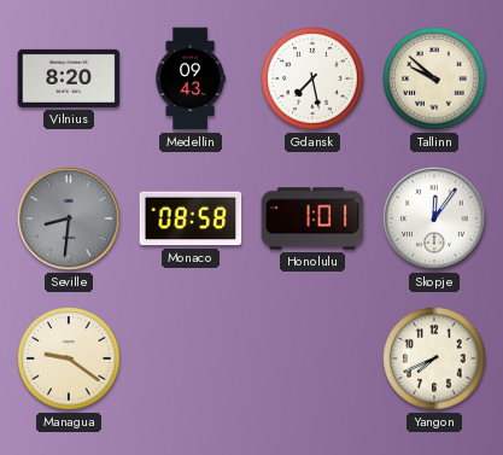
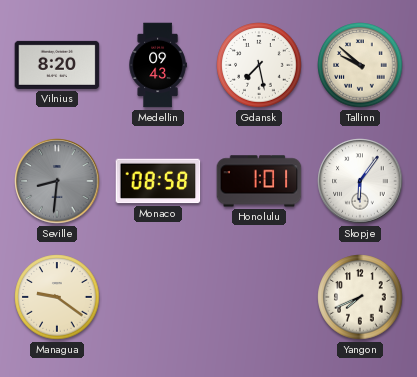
Skopje: 12:06 -> 6:06
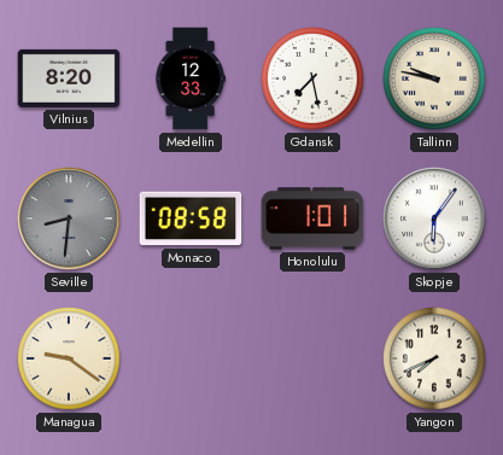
Medellin: 09:43 -> 12:33
Tallinn: 9:52 -> 9:47
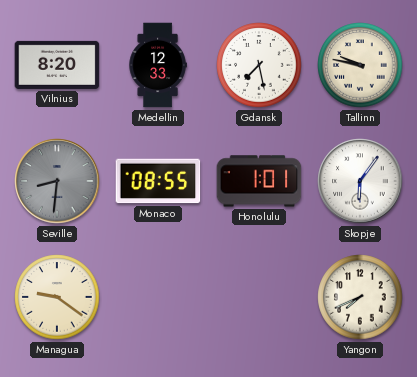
Monaco: 08:58 -> 08:55
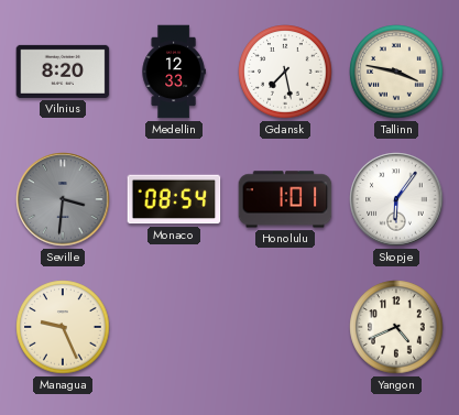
Tallinn: 9:47 -> 3:47
Seville: 8:31 -> 3:31
Monaco: 08:55 -> 08:54
Managua: 9:21 -> 9:26
Yangon: 7:41 -> 4:41
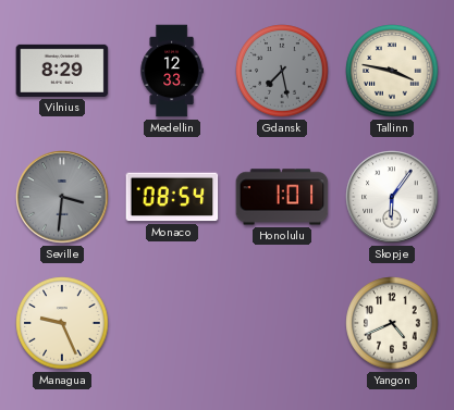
Vilnius: 8:20 -> 8:29
Gdansk dial: white -> grey
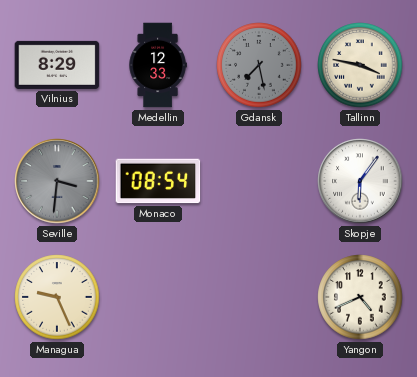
Honolulu: 1:01 -> none
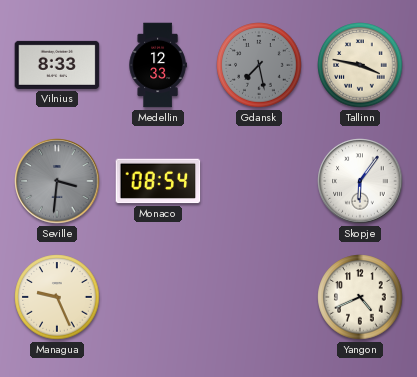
Vilnius: 8:29 -> 8:33
